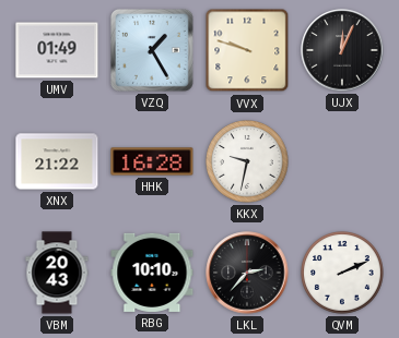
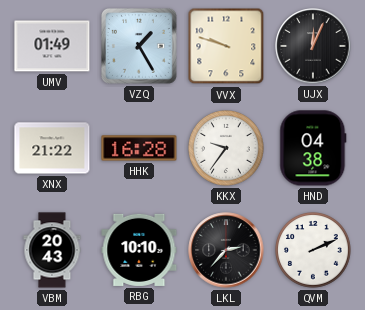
KKX: 9:32 -> 9:36
HND: none -> 04:38
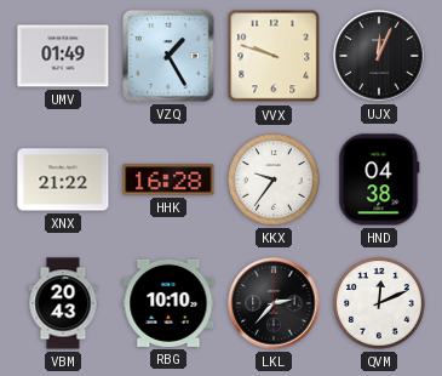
QVM: 2:11 -> 12:11
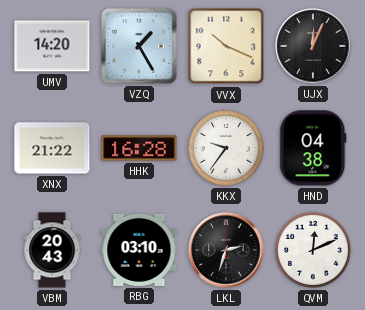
UMV: 01:49 -> 14:20
VVX: 9:48 -> 10:19
RBG: 10:10 -> 03:10
LKL: 2:37 -> 2:33
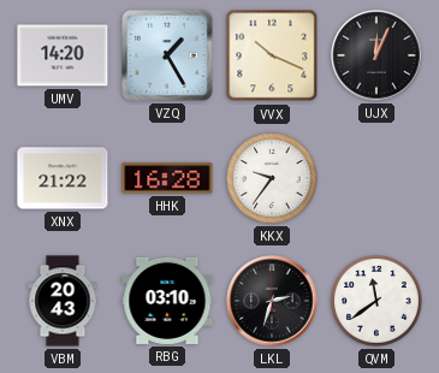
HND: 04:38 -> none
QVM: 12:11 -> 11:39
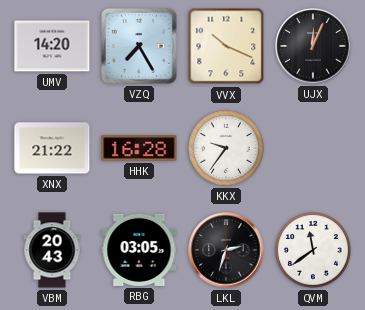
VZQ: 1:25 -> 7:25
RBG: 03:10 -> 03:05
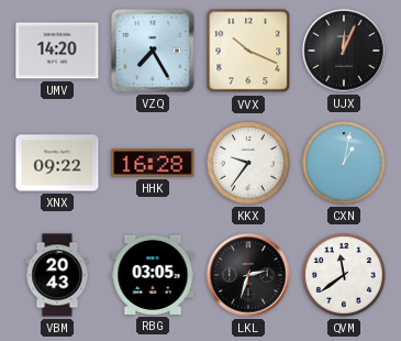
XNX: 21:22 -> 09:22
CXN: none -> 1:02
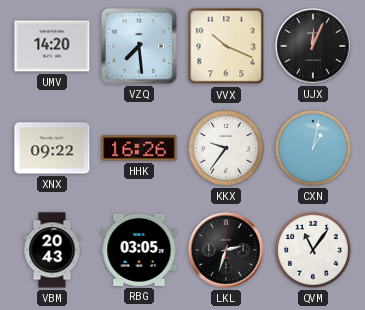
VZQ: 7:25 -> 7:29
HHK: 16:28 -> 16:26
QVM: 11:39 -> 11:06
